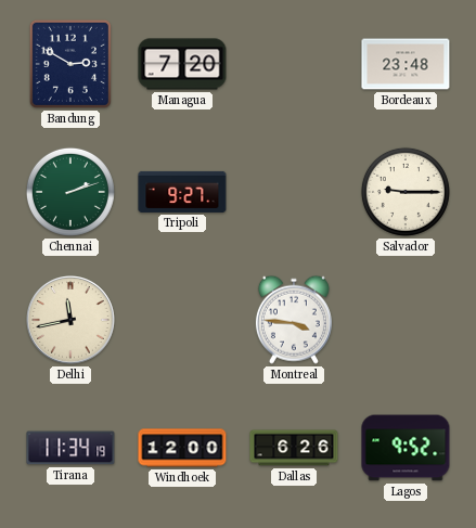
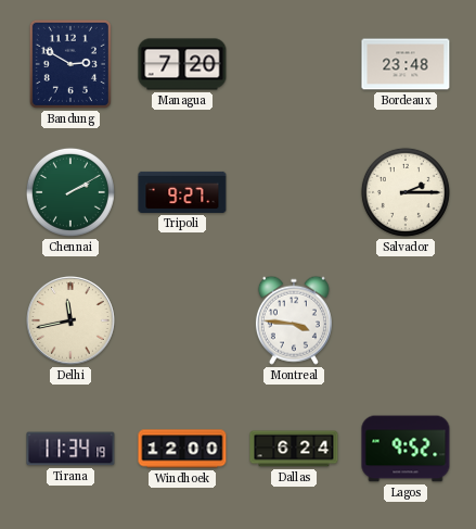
Chennai: 2:12 -> 2:10
Salvador: 9:15 -> 2:15
Dallas: 6:26 -> 6:24
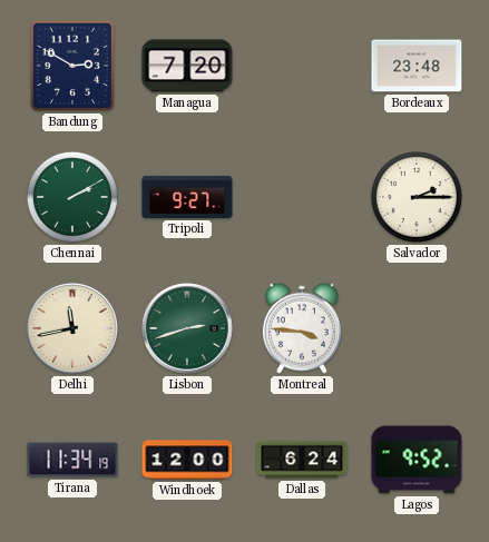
Lisbon: none -> 2:42
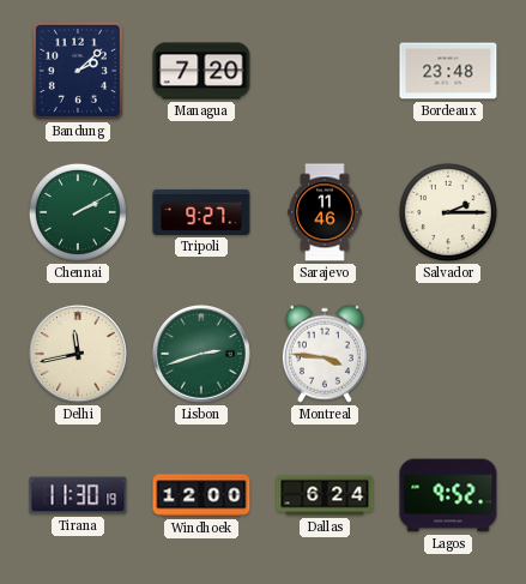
Bandung: 2:50 -> 2:08
Sarajevo: none -> 11:46
Tirana: 11:34 -> 11:30
